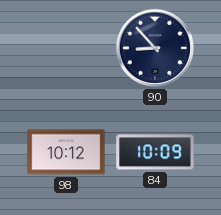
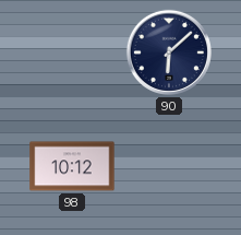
90: 8:53 -> 6:08
84: 10:09 -> none
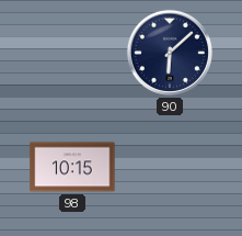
98: 10:12 -> 10:15
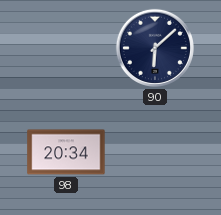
98: 10:15 -> 20:34
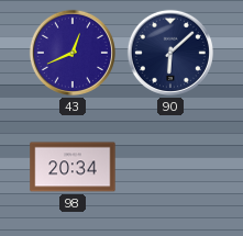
43: none -> 12:41
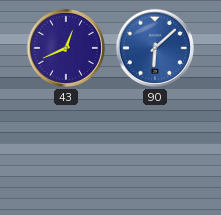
90 dial: navy -> blue
98: 20:34 -> none
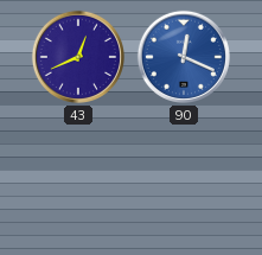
90: 6:08 -> 12:19
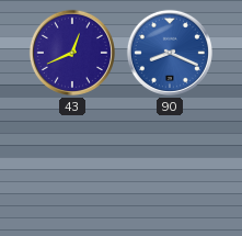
90: 12:19 -> 8:19
